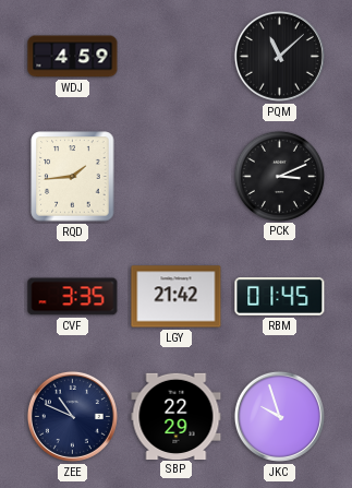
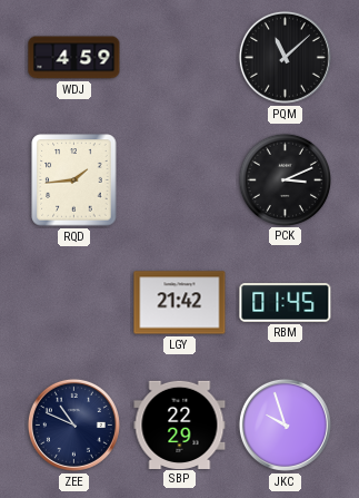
CVF: 3:35 -> none
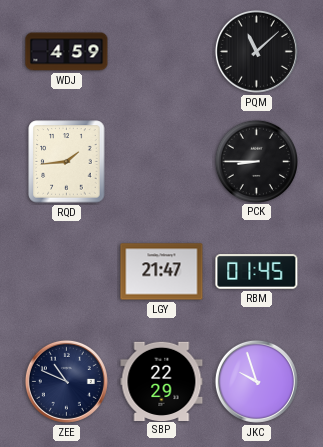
PCK: 3:11 -> 8:45
LGY: 21:42 -> 21:47
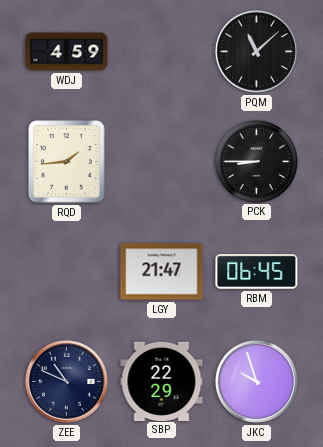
RBM: 01:45 -> 06:45
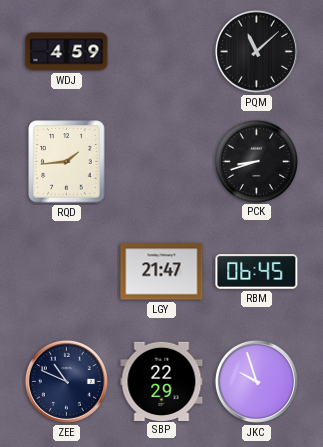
PCK: 8:45 -> 8:42
